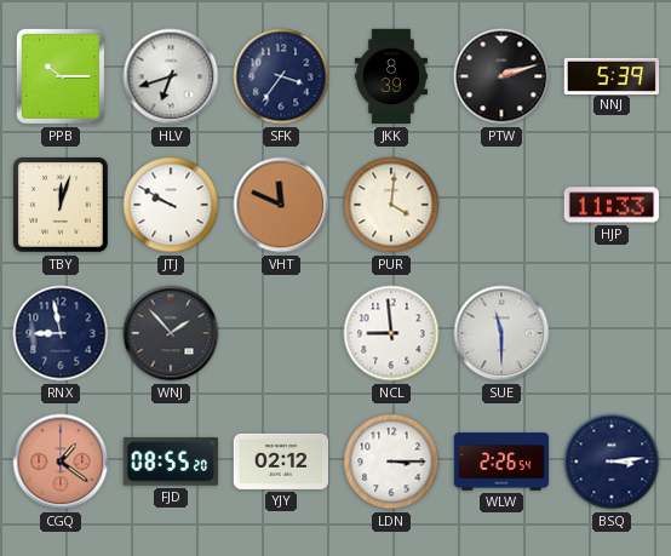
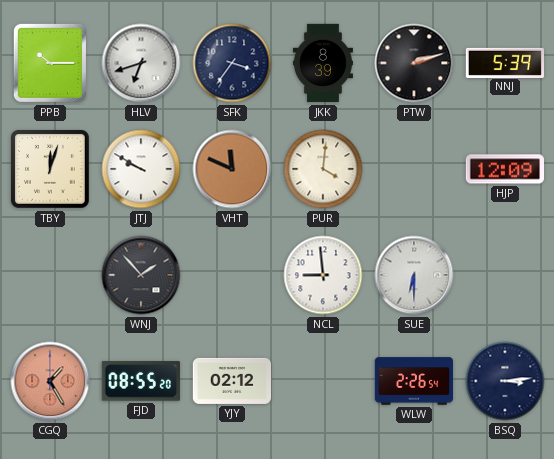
HJP: 11:33 -> 12:09
RNX: 8:58 -> none
SUE: 11:30 -> 6:30
CGQ: 1:21 -> 1:25
LDN: 3:15 -> none
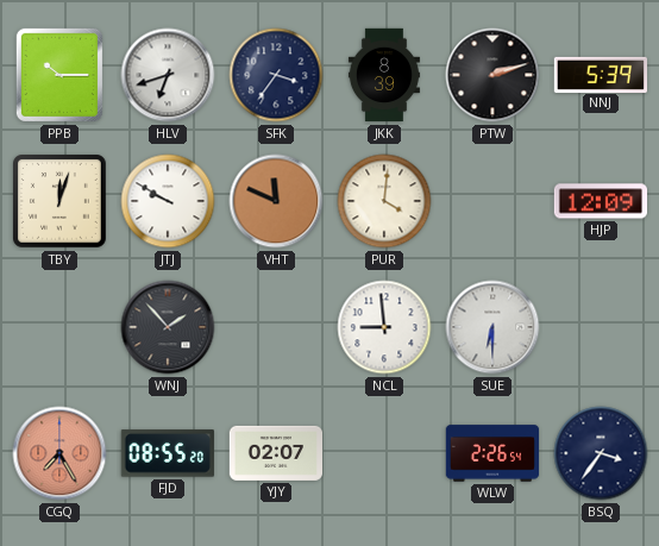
CGQ: 1:25 -> 7:25
YJY: 02:12 -> 02:07
BSQ: 3:14 -> 3:36
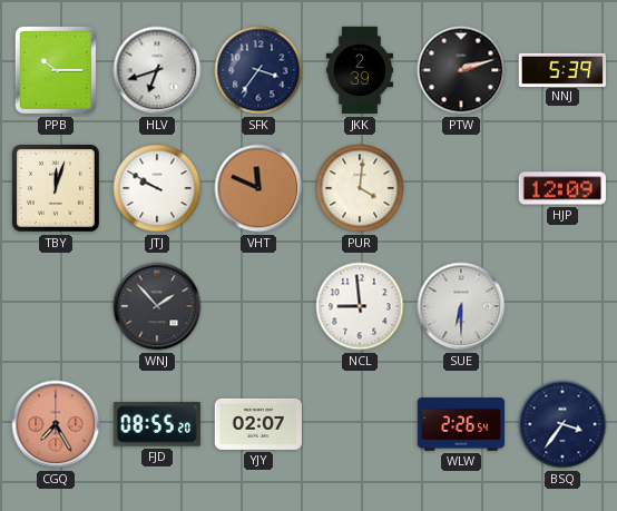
JKK: 8:39 -> 2:39
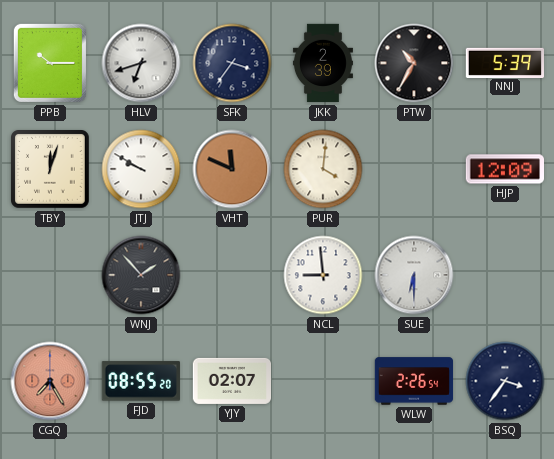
PTW: 2:12 -> 10:35
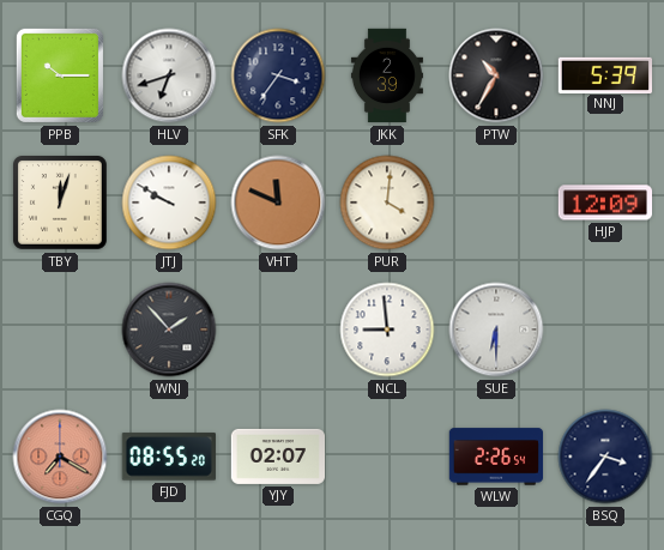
CGQ: 7:25 -> 7:20
